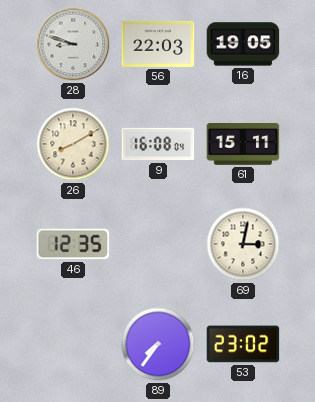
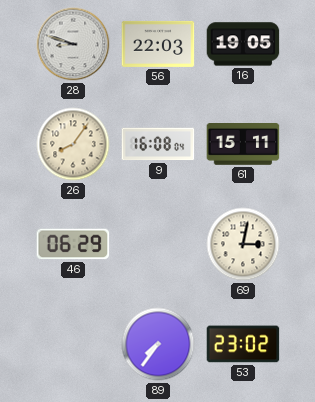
26: 8:10 -> 8:06
46: 12:35 -> 06:29
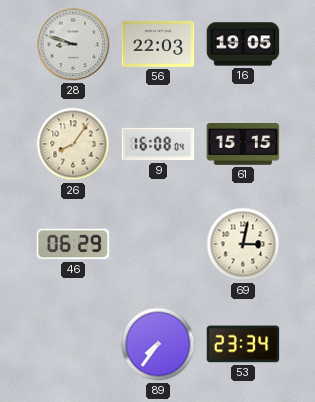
61: 15:11 -> 15:15
53: 23:02 -> 23:34
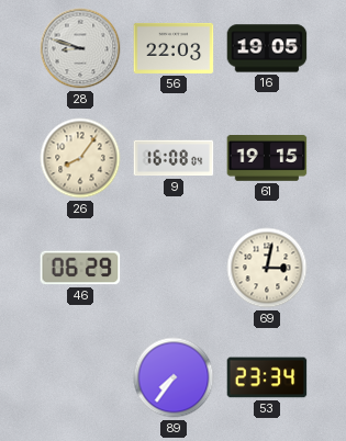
61: 15:15 -> 19:15
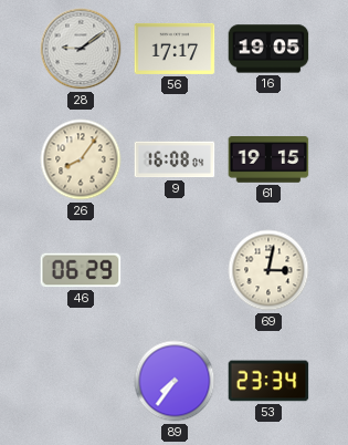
28: 8:48 -> 9:09
56: 22:03 -> 17:17
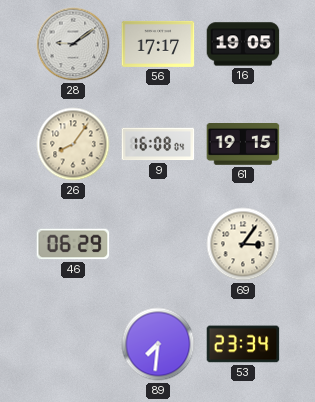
69: 3:02 -> 3:06
89: 7:36 -> 7:31
